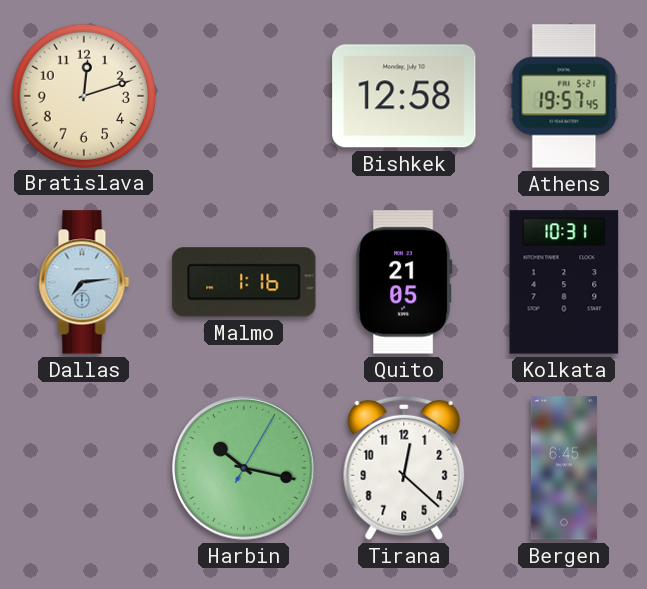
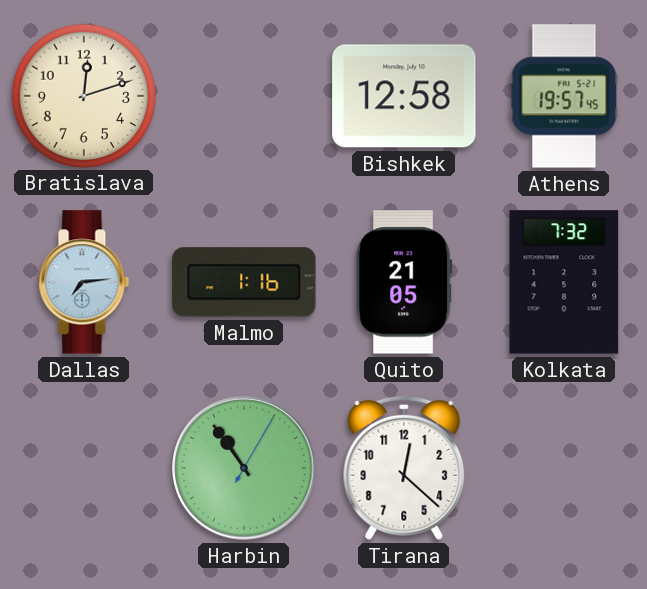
Kolkata: 10:31 -> 7:32
Harbin: 10:17 -> 10:54
Bergen: 6:45 -> none
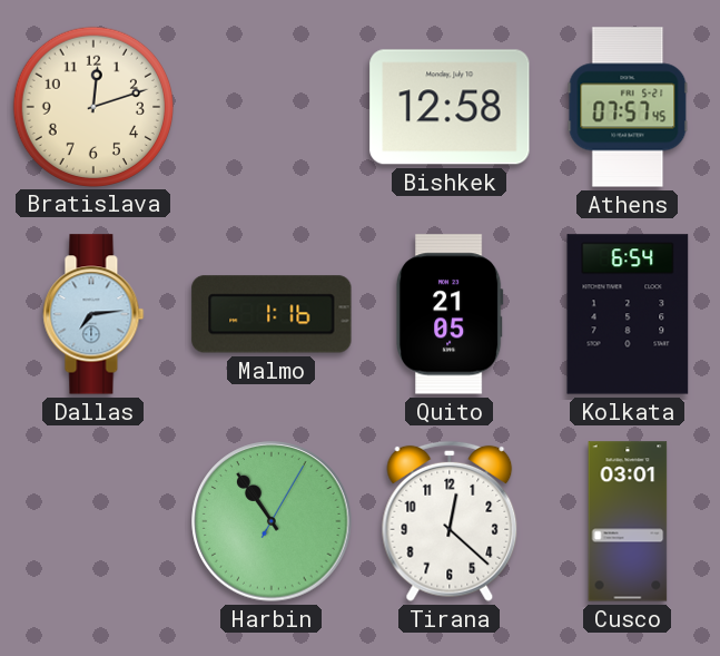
Athens: 19:57 -> 07:57
Kolkata: 7:32 -> 6:54
Cusco: none -> 03:01
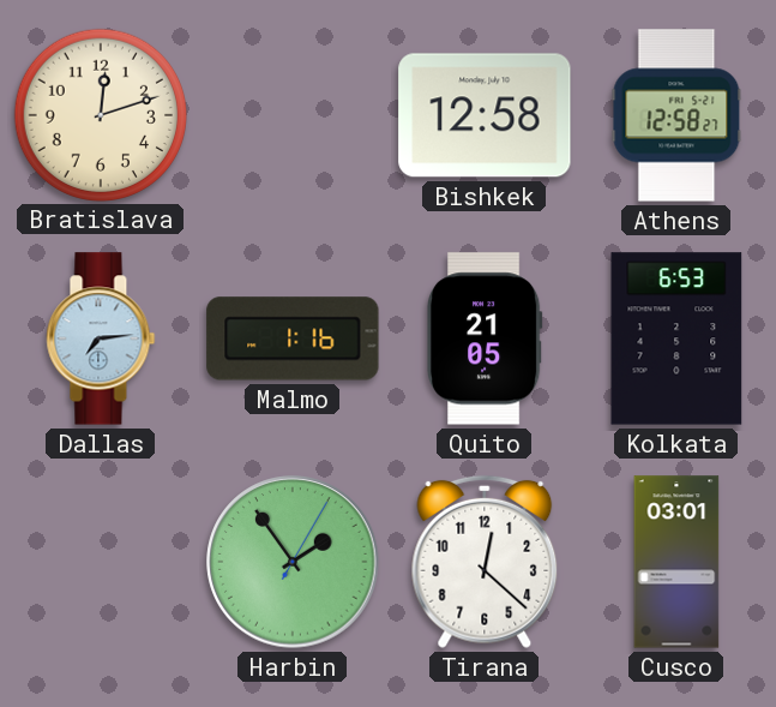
Athens: 07:57 -> 12:58
Kolkata: 6:54 -> 6:53
Harbin: 10:54 -> 1:54
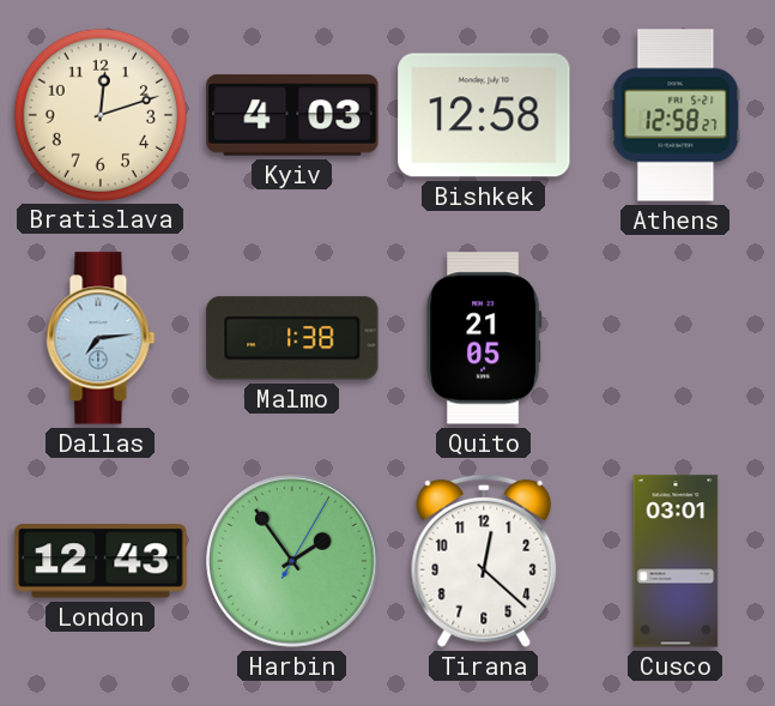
Kyiv: none -> 4:03
Malmo: 1:16 -> 1:38
Kolkata: 6:53 -> none
London: none -> 12:43
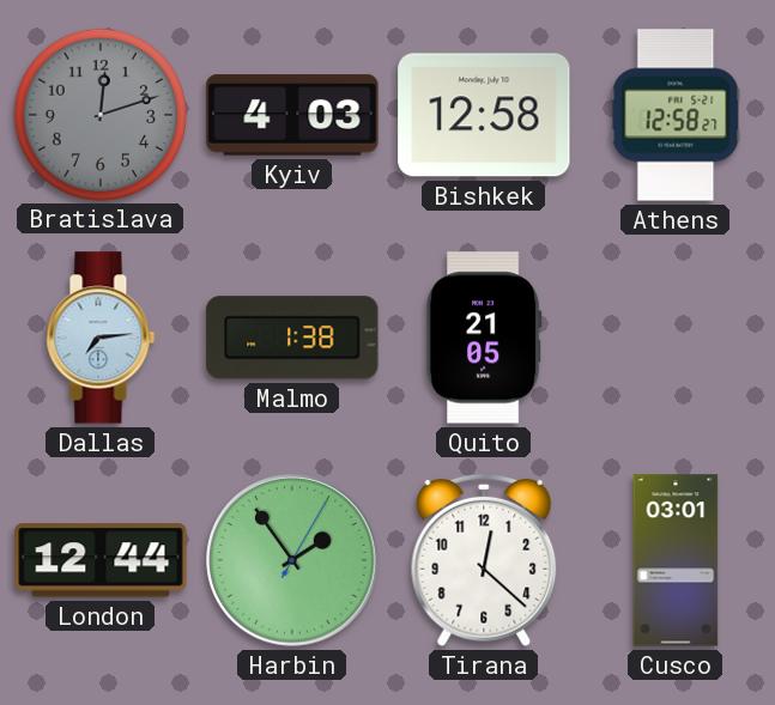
Bratislava dial: cream -> grey
London: 12:43 -> 12:44
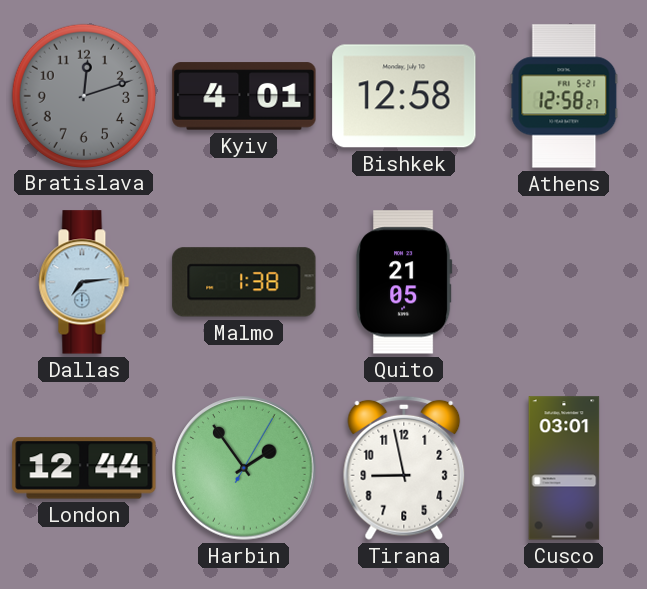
Kyiv: 4:03 -> 4:01
Tirana: 12:22 -> 8:58
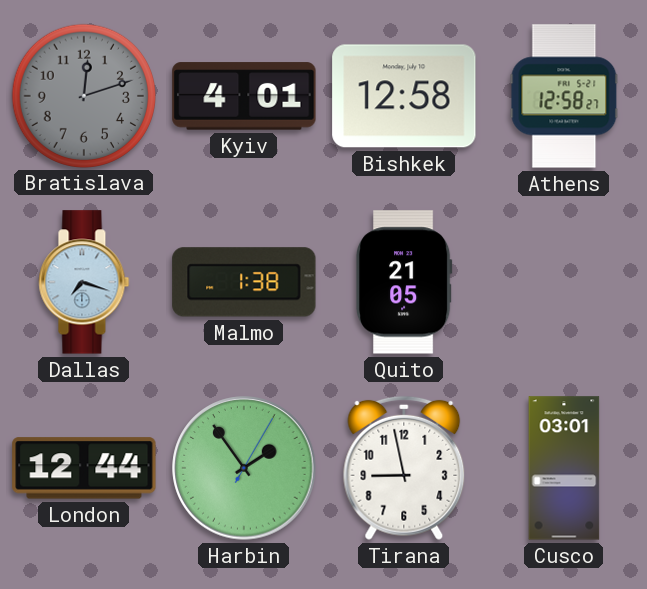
Dallas: 7:14 -> 7:18
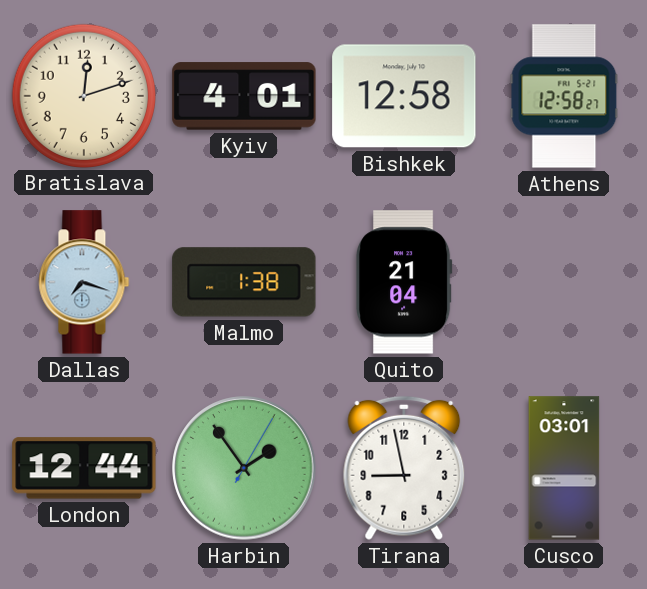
Bratislava dial: grey -> cream
Quito: 21:05 -> 21:04
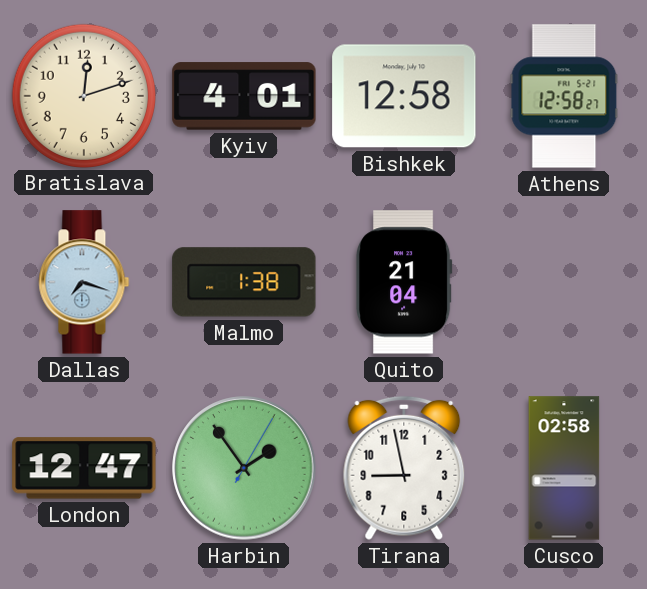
London: 12:44 -> 12:47
Cusco: 03:01 -> 02:58
